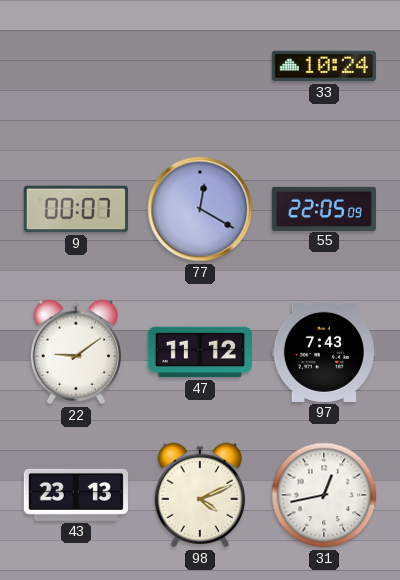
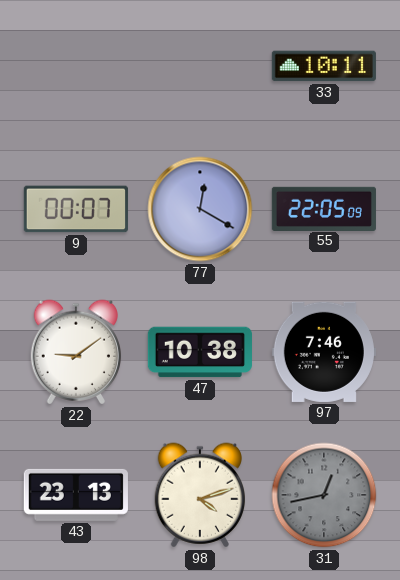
33: 10:24 -> 10:11
47: 11:12 -> 10:38
97: 7:43 -> 7:46
98: 4:11 -> 4:12
31 dial: white -> grey
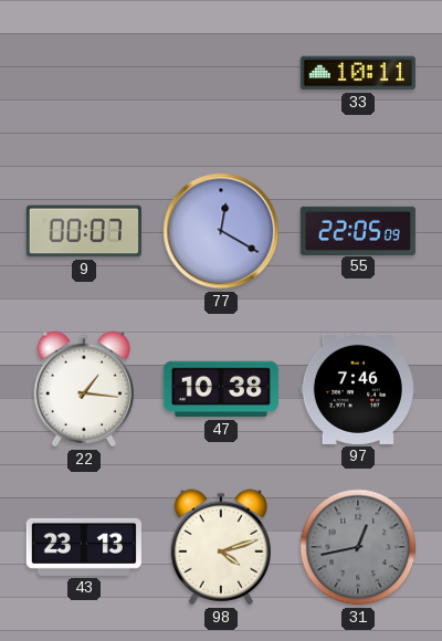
22: 9:09 -> 1:16
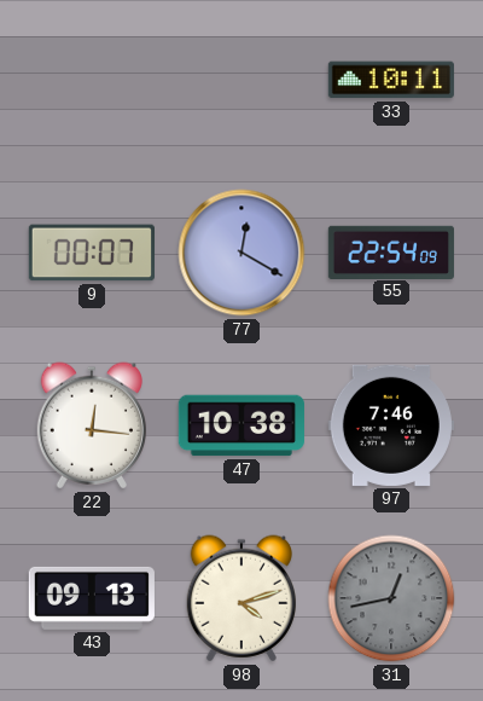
55: 22:05 -> 22:54
22: 1:16 -> 12:16
43: 23:13 -> 09:13
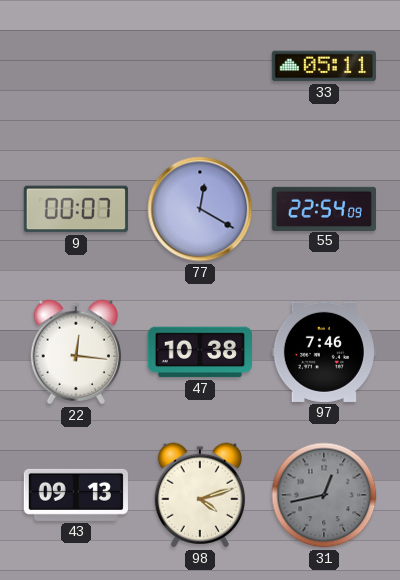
33: 10:11 -> 05:11
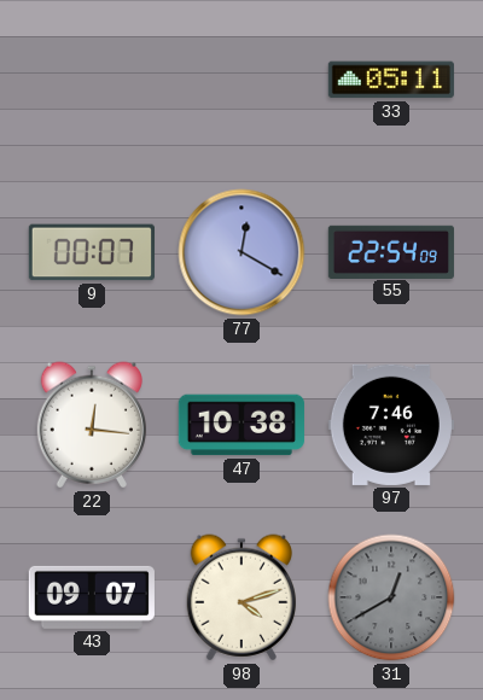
43: 09:13 -> 09:07
31: 12:43 -> 12:40
